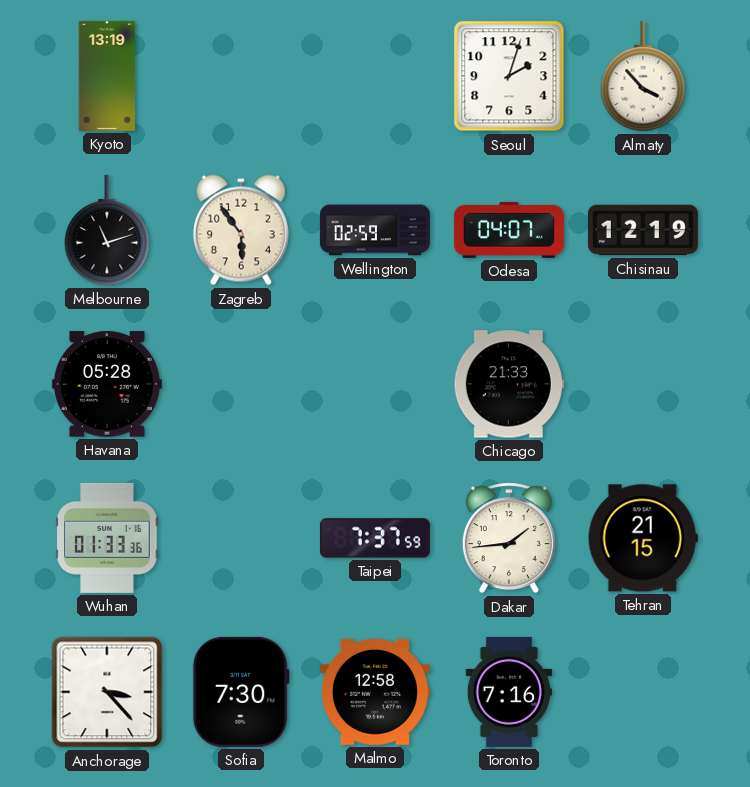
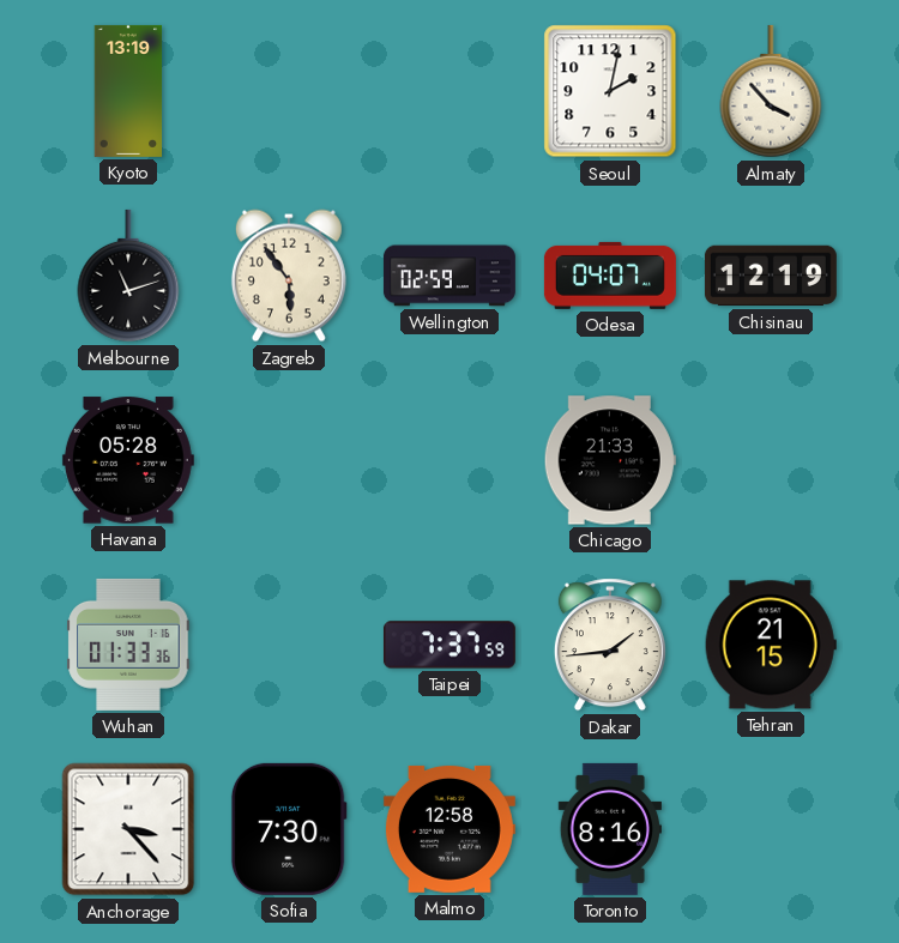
Seoul: 2:03 -> 2:02
Toronto: 7:16 -> 8:16
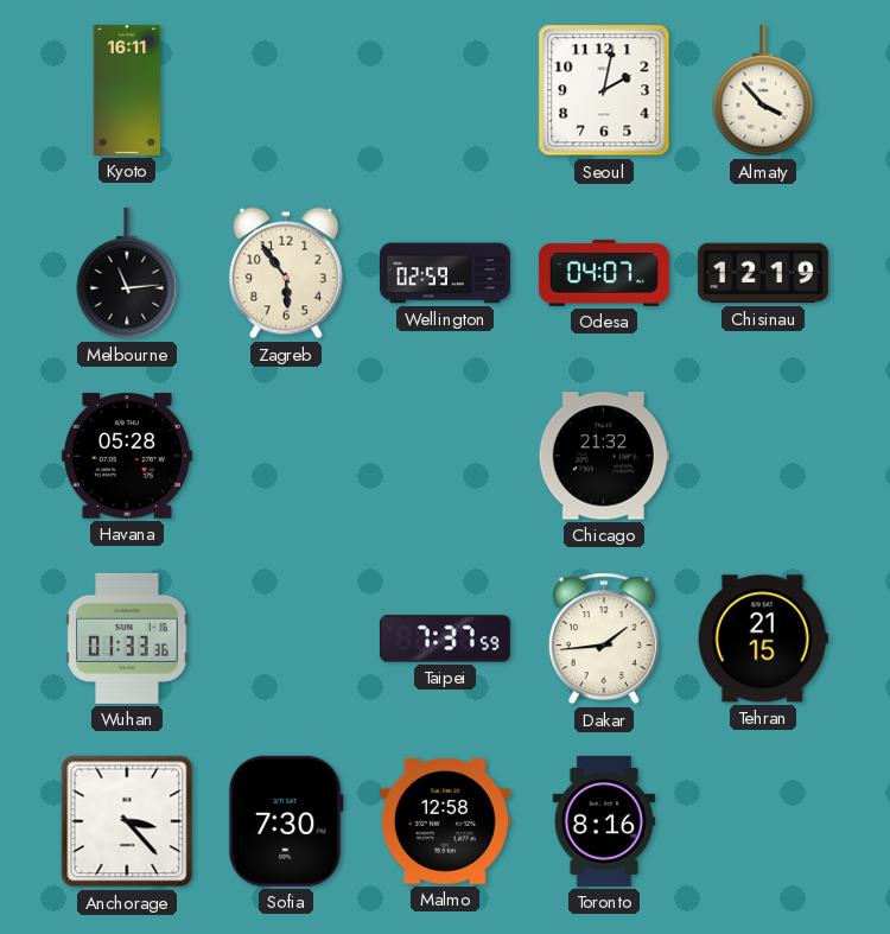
Kyoto: 13:19 -> 16:11
Melbourne: 11:12 -> 11:14
Chicago: 21:33 -> 21:32
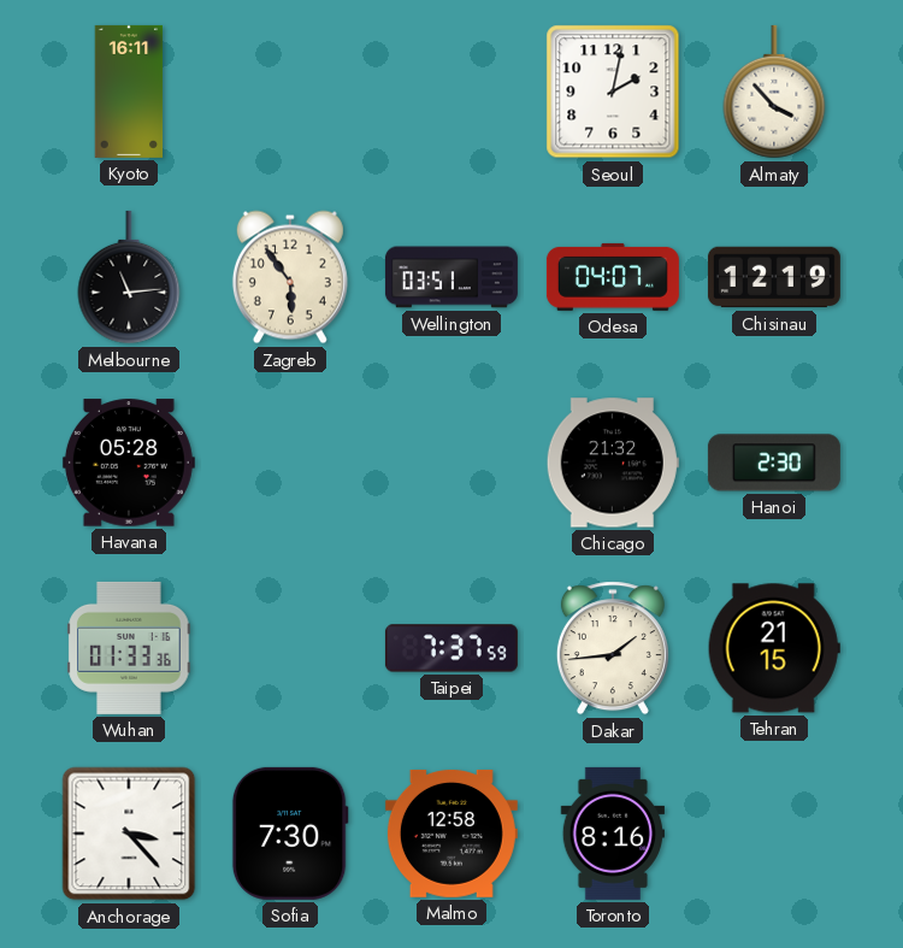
Wellington: 02:59 -> 03:51
Hanoi: none -> 2:30
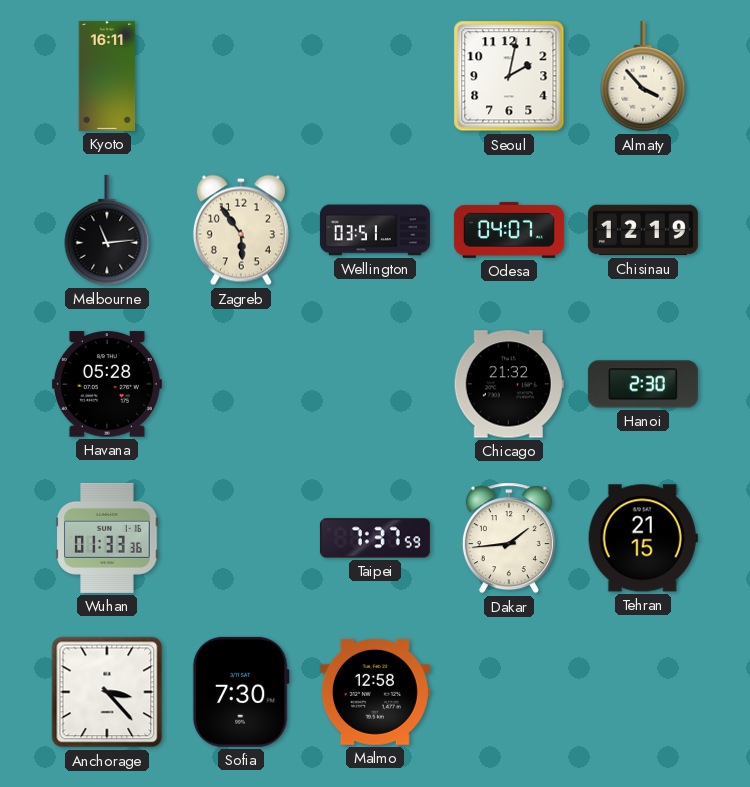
Toronto: 8:16 -> none
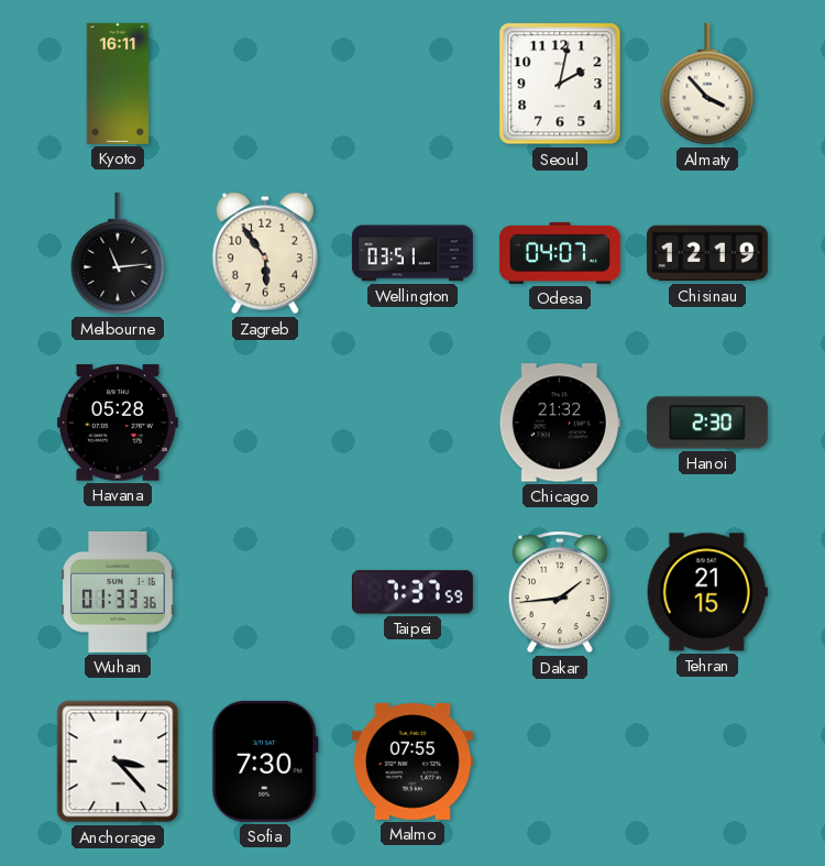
Malmo: 12:58 -> 07:55
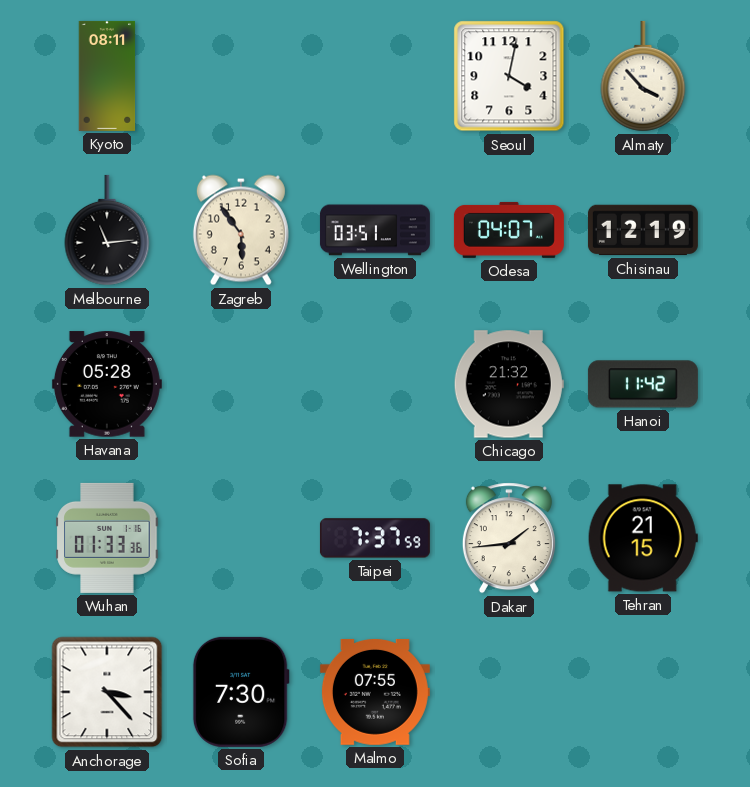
Kyoto: 16:11 -> 08:11
Seoul: 2:02 -> 4:02
Hanoi: 2:30 -> 11:42
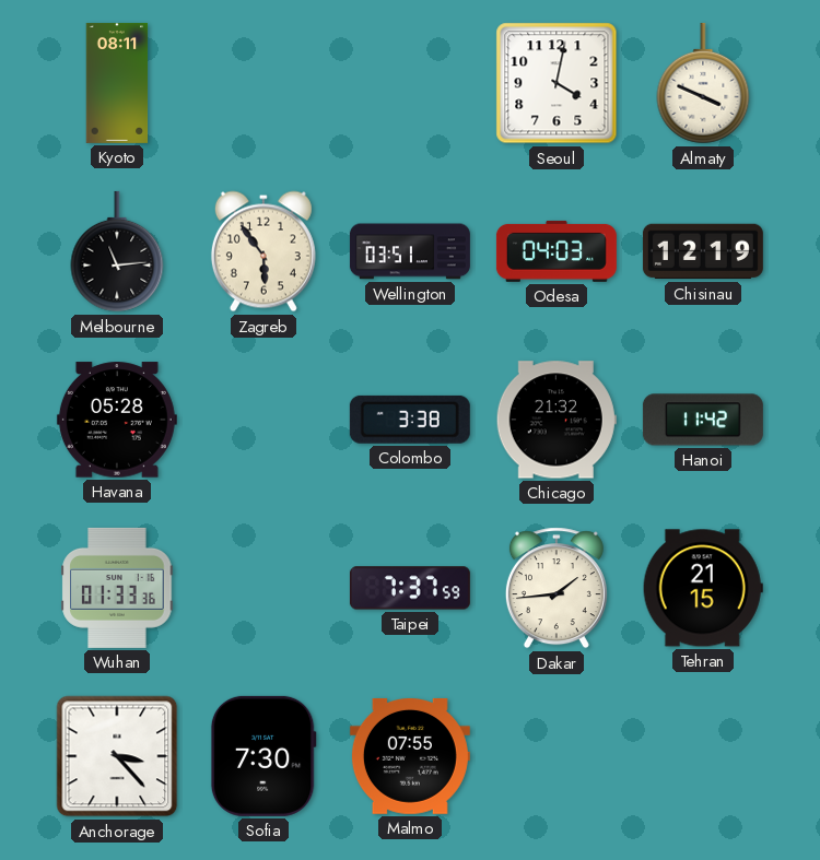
Almaty: 3:53 -> 3:49
Odesa: 04:07 -> 04:03
Colombo: none -> 3:38
